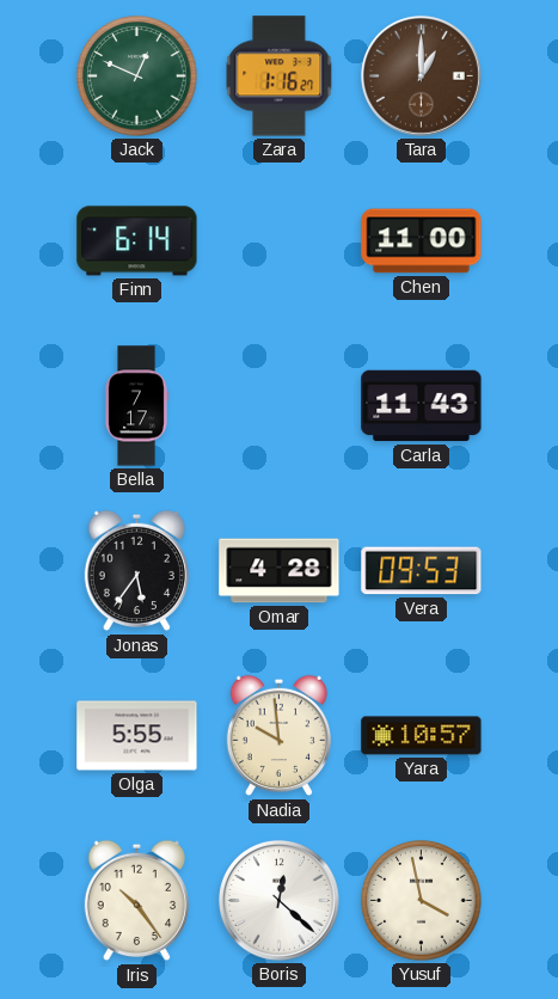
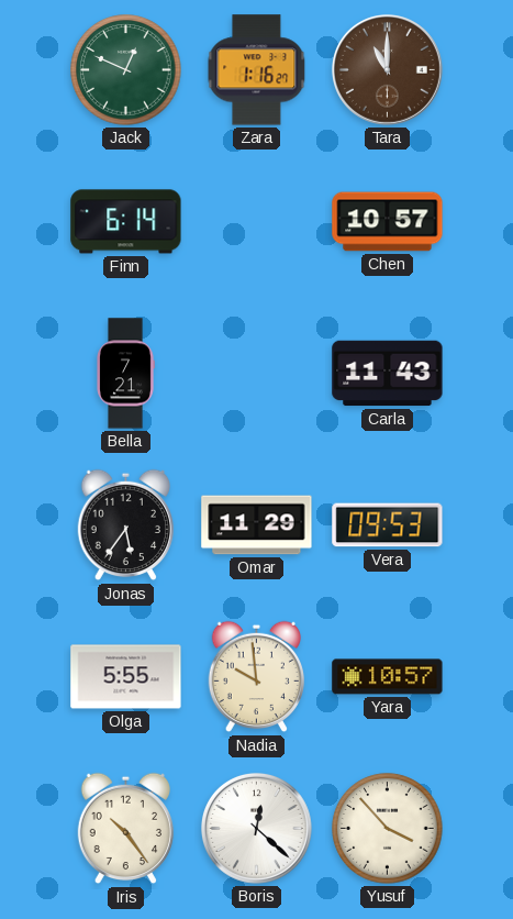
Tara: 1:00 -> 11:00
Chen: 11:00 -> 10:57
Bella: 7:17 -> 7:21
Omar: 4:28 -> 11:29
Yusuf: 3:58 -> 3:53
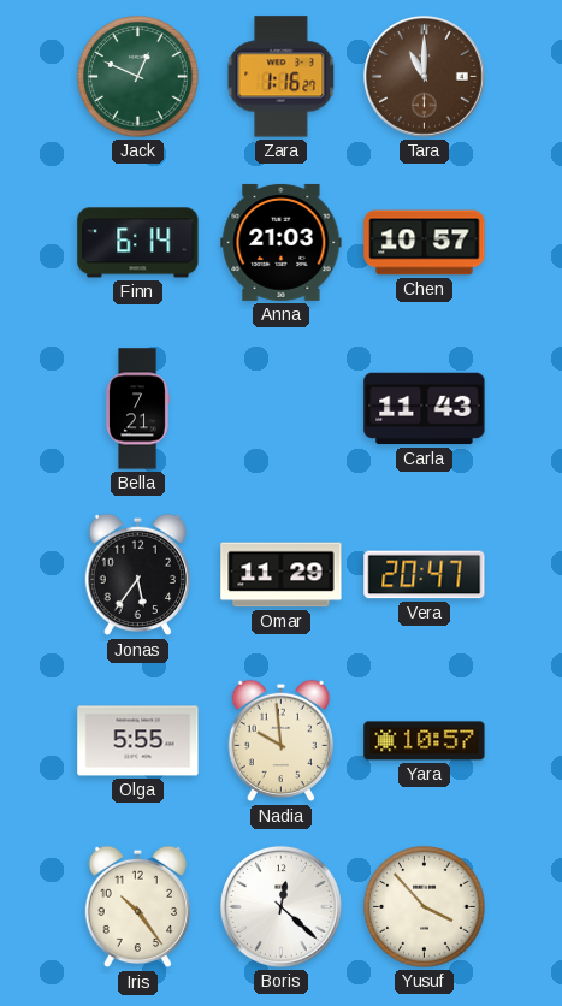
Anna: none -> 21:03
Vera: 09:53 -> 20:47
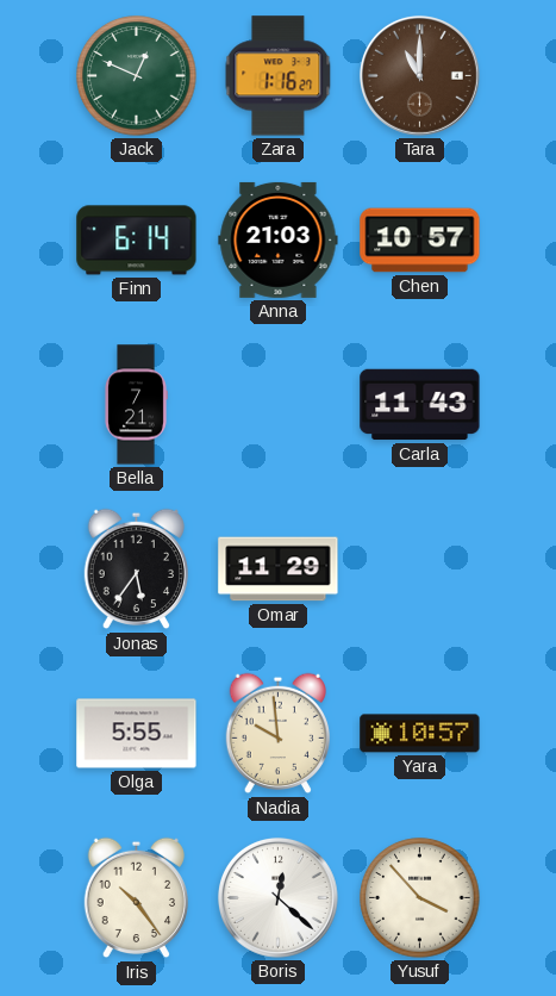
Vera: 20:47 -> none
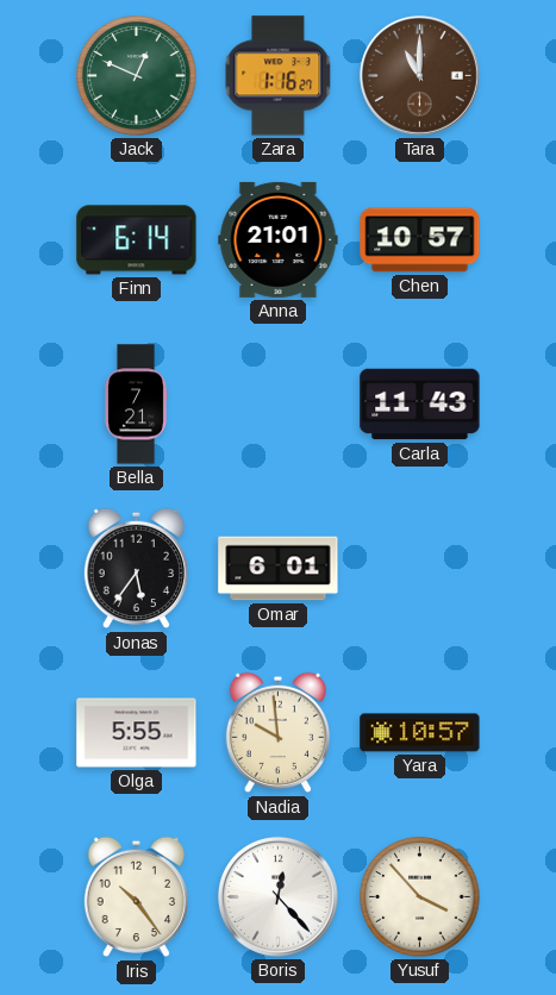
Anna: 21:03 -> 21:01
Omar: 11:29 -> 6:01
Boris: 12:22 -> 12:23
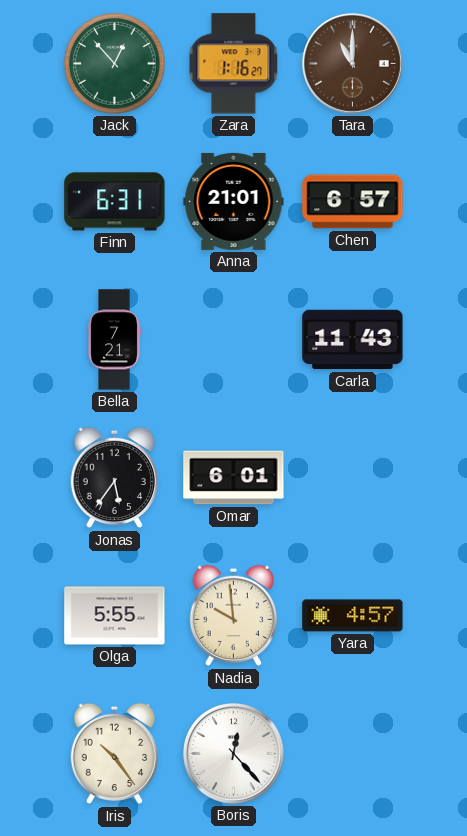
Jack: 12:49 -> 12:53
Finn: 6:14 -> 6:31
Chen: 10:57 -> 6:57
Yara: 10:57 -> 4:57
Yusuf: 3:53 -> none
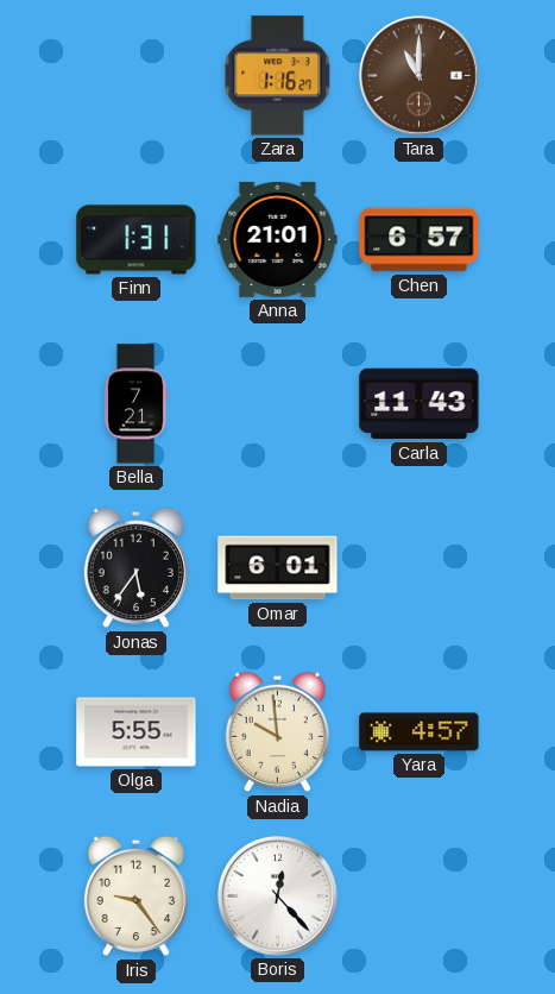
Jack: 12:53 -> none
Finn: 6:31 -> 1:31
Iris: 10:24 -> 9:24
